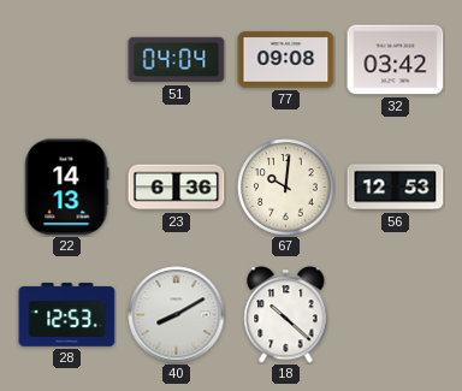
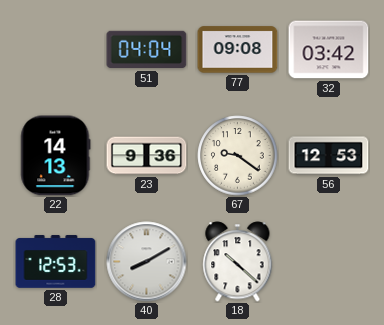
23: 6:36 -> 9:36
67: 10:01 -> 9:21
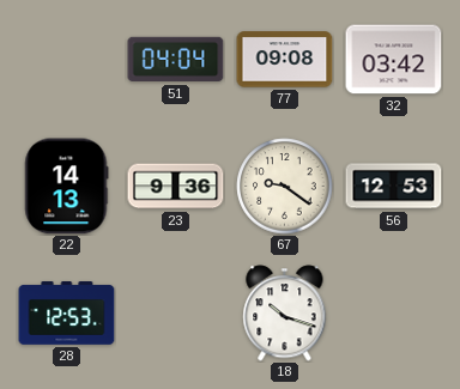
40: 8:10 -> none
18: 10:22 -> 10:18
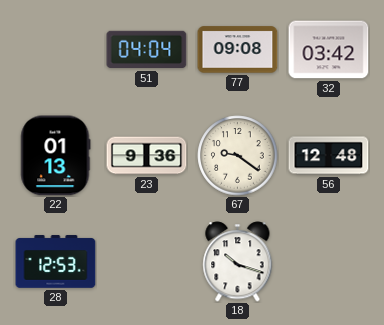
22: 14:13 -> 01:13
56: 12:53 -> 12:48
